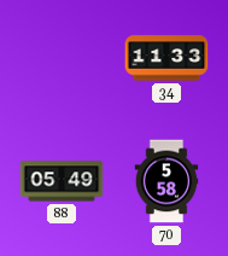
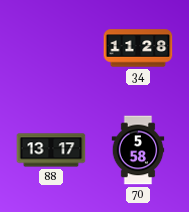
34: 11:33 -> 11:28
88: 05:49 -> 13:17
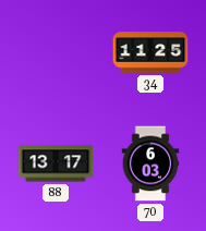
34: 11:28 -> 11:25
70: 5:58 -> 6:03
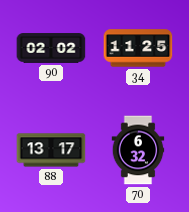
90: none -> 02:02
70: 6:03 -> 6:32
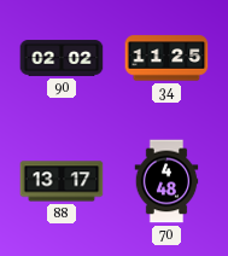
70: 6:32 -> 4:48
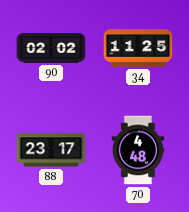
88: 13:17 -> 23:17
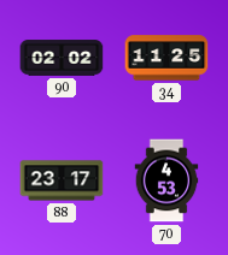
70: 4:48 -> 4:53
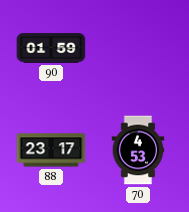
90: 02:02 -> 01:59
34: 11:25 -> none
